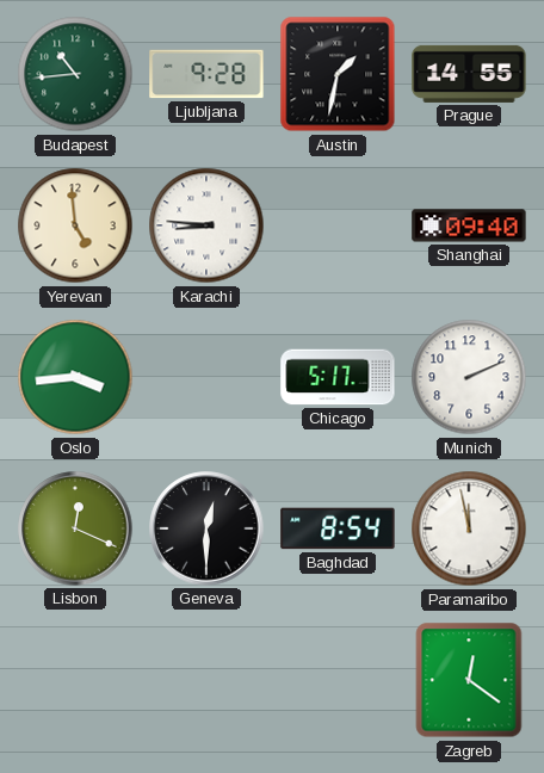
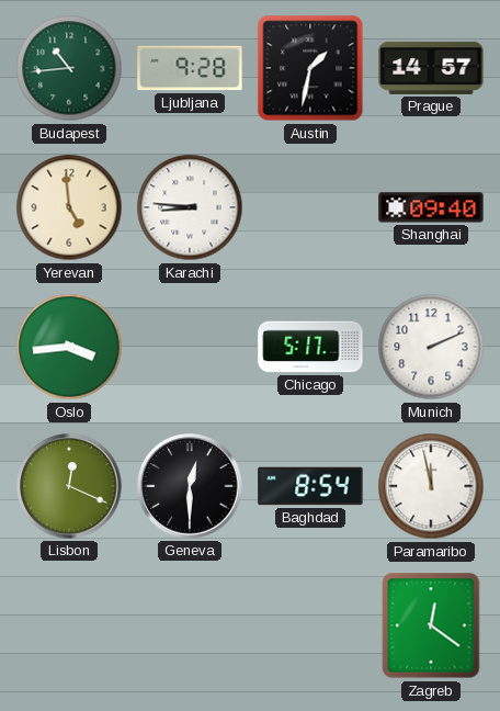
Prague: 14:55 -> 14:57
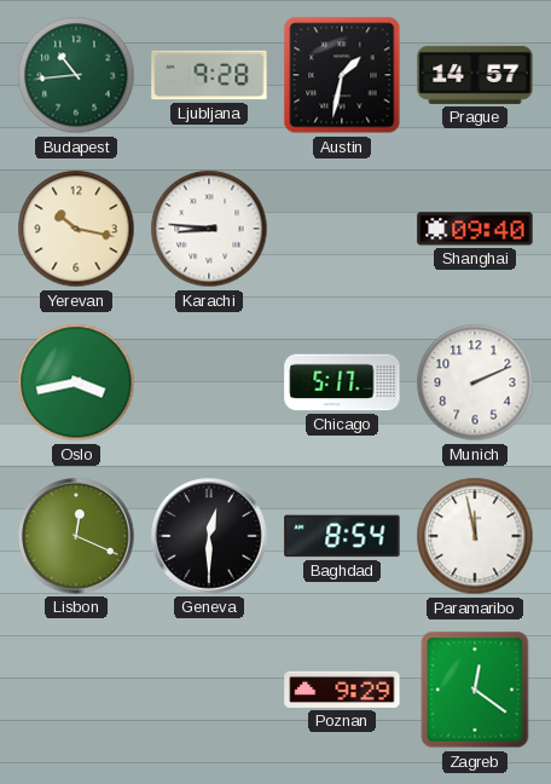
Yerevan: 4:59 -> 10:17
Oslo: 3:44 -> 3:43
Poznan: none -> 9:29
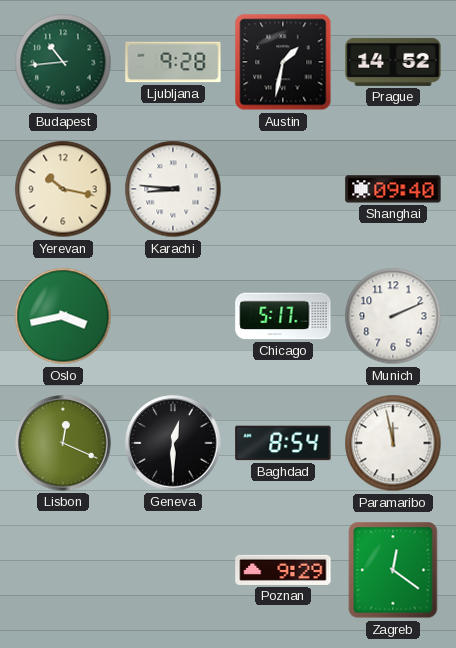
Prague: 14:57 -> 14:52
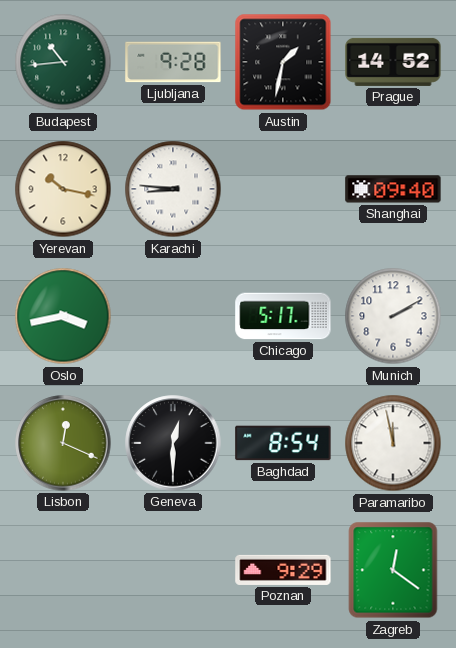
Munich: 2:11 -> 2:10
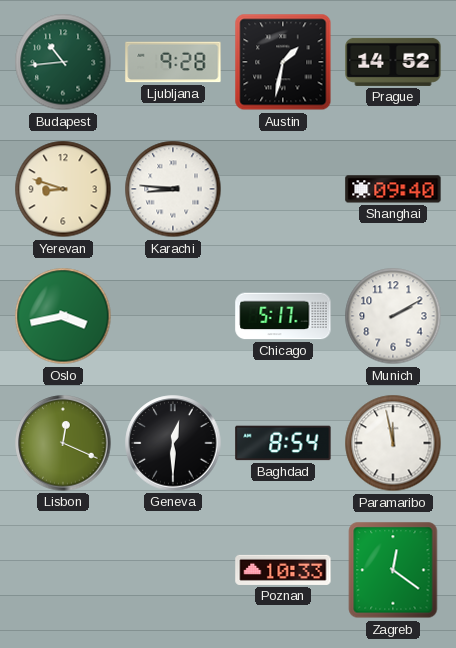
Yerevan: 10:17 -> 8:48
Poznan: 9:29 -> 10:33
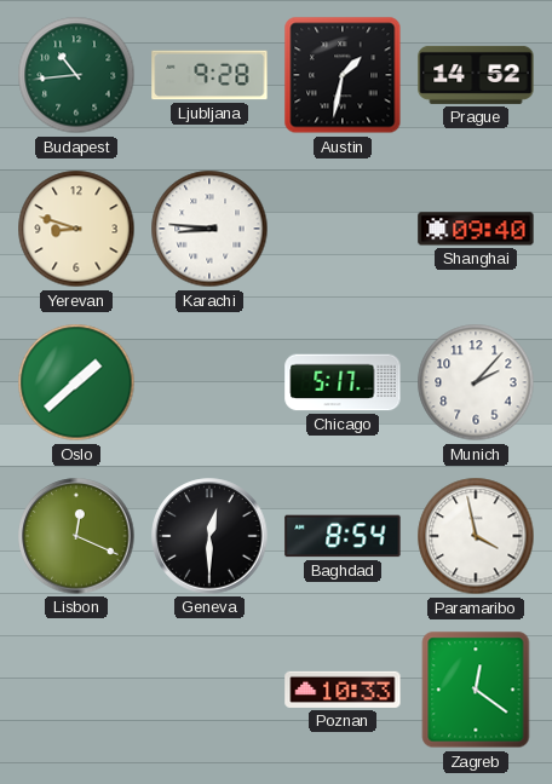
Oslo: 3:43 -> 1:38
Munich: 2:10 -> 2:07
Paramaribo: 11:58 -> 3:58
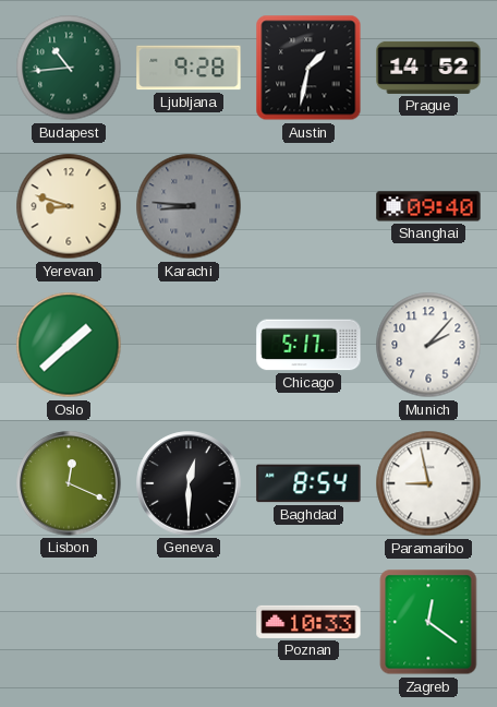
Karachi dial: white -> grey
Paramaribo: 3:58 -> 8:58
